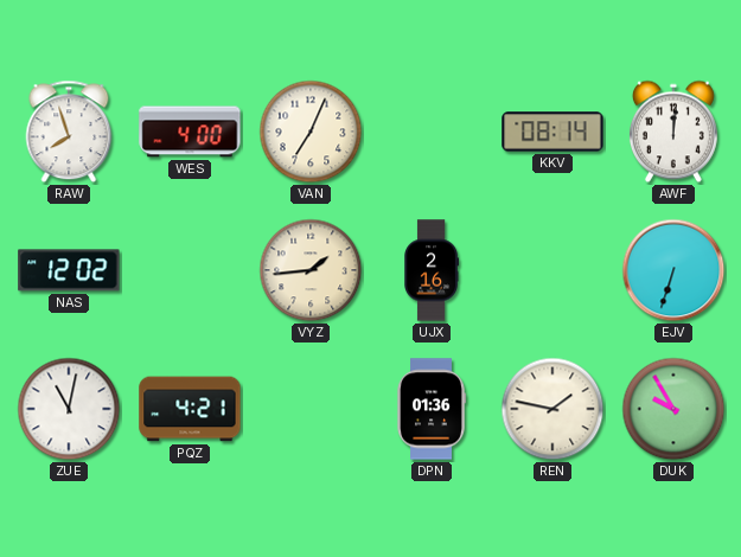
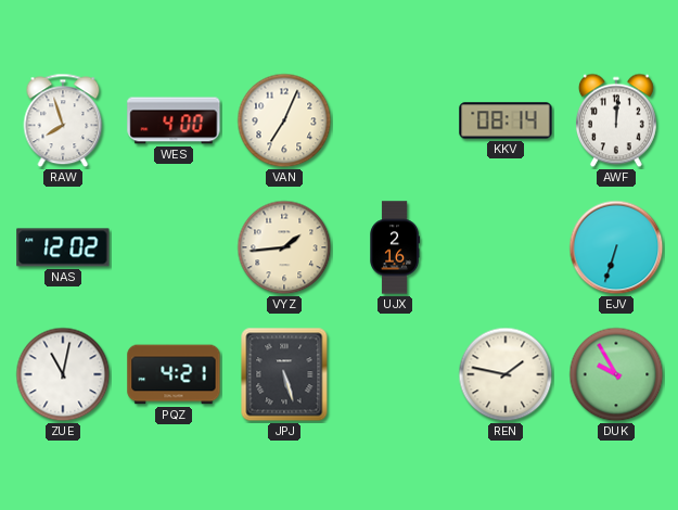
JPJ: none -> 5:27
DPN: 01:36 -> none
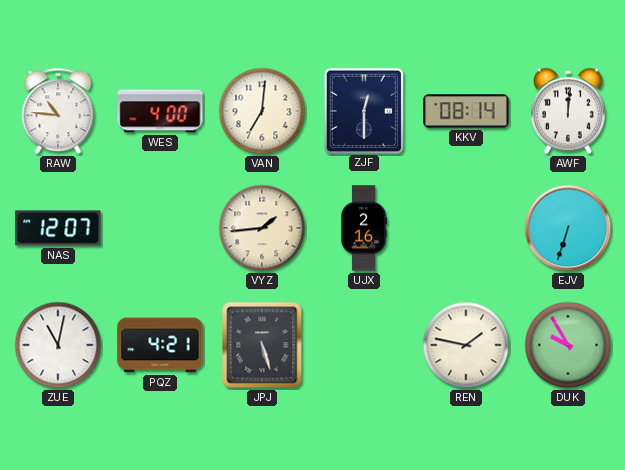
RAW: 7:57 -> 10:46
VAN: 7:04 -> 7:01
ZJF: none -> 12:30
NAS: 12:02 -> 12:07
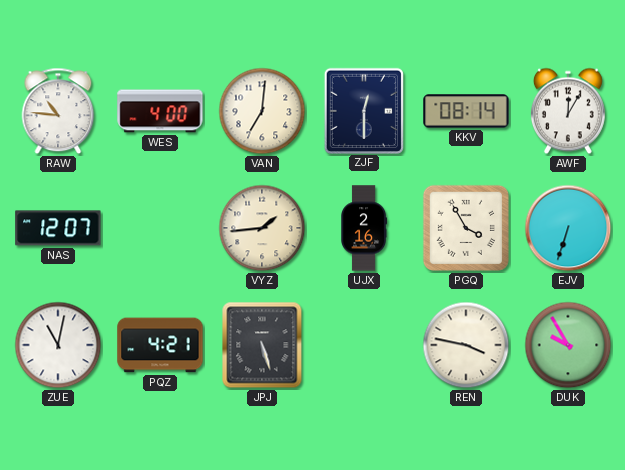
AWF: 12:01 -> 12:05
PGQ: none -> 3:55
REN: 1:47 -> 3:47
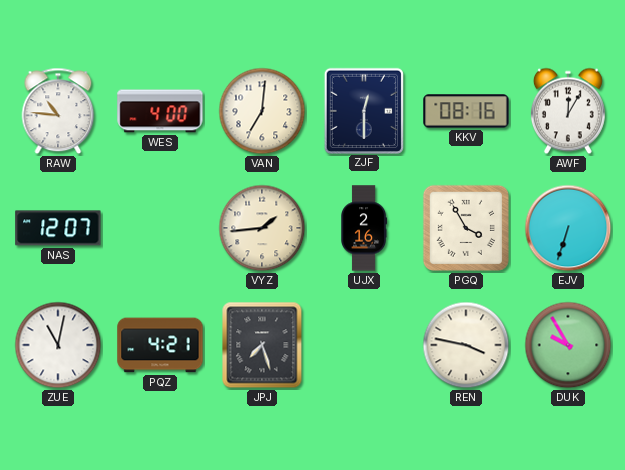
KKV: 08:14 -> 08:16
JPJ: 5:27 -> 7:27
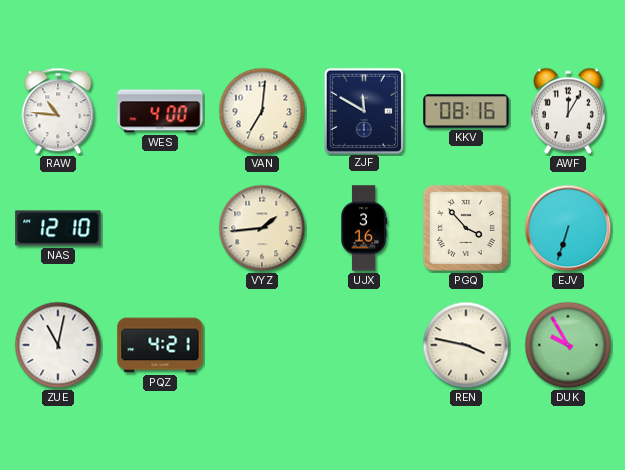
ZJF: 12:30 -> 11:50
NAS: 12:07 -> 12:10
UJX: 2:16 -> 3:16
PGQ: 3:55 -> 3:53
JPJ: 7:27 -> none
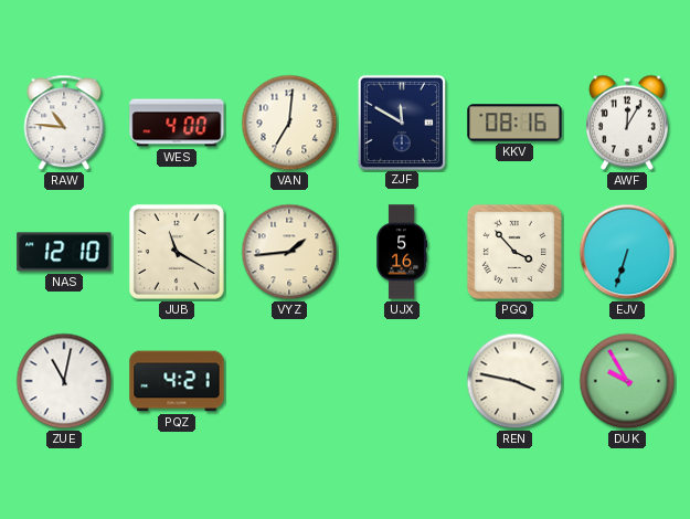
JUB: none -> 11:20
UJX: 3:16 -> 5:16
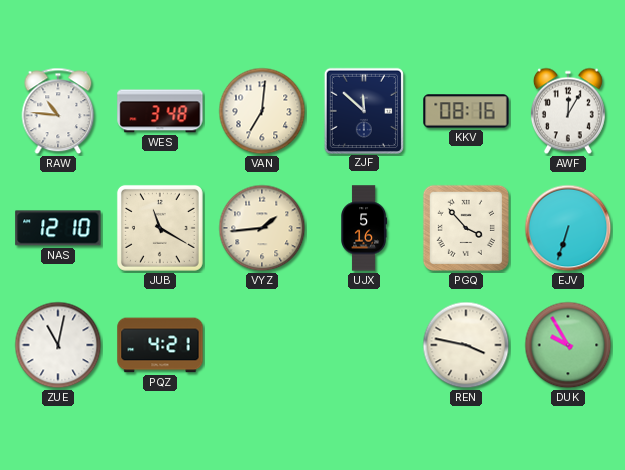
WES: 4:00 -> 3:48
ZJF: 11:50 -> 11:52
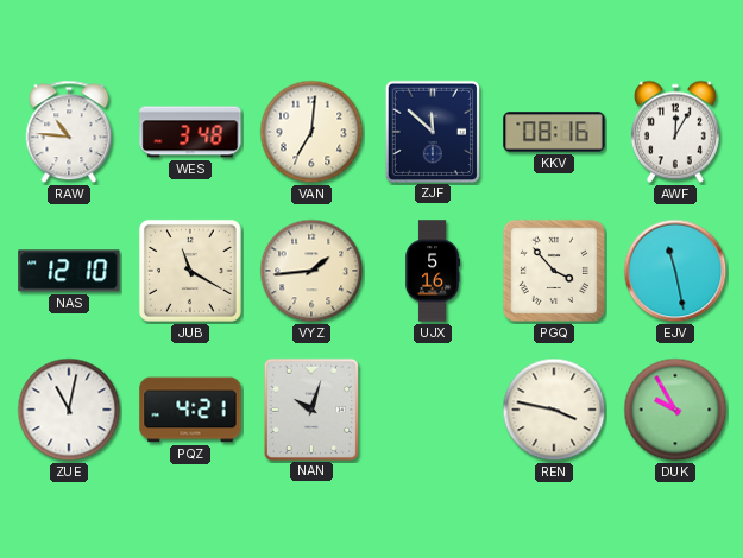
EJV: 6:33 -> 11:28
NAN: none -> 10:03
